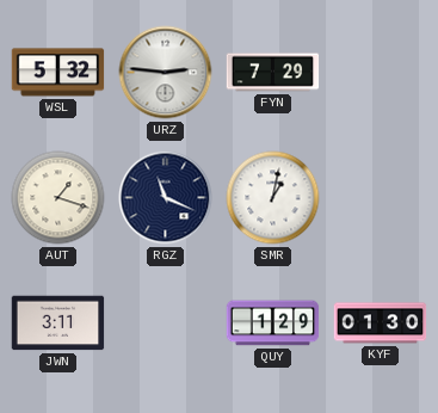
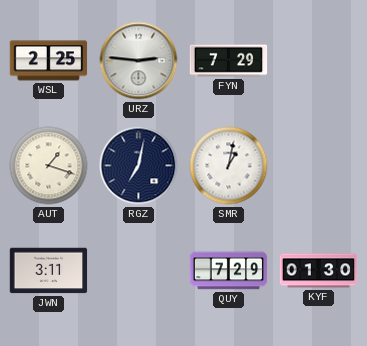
WSL: 5:32 -> 2:25
RGZ: 11:19 -> 7:02
QUY: 1:29 -> 7:29
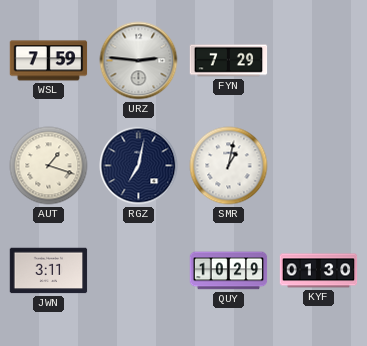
WSL: 2:25 -> 7:59
QUY: 7:29 -> 10:29
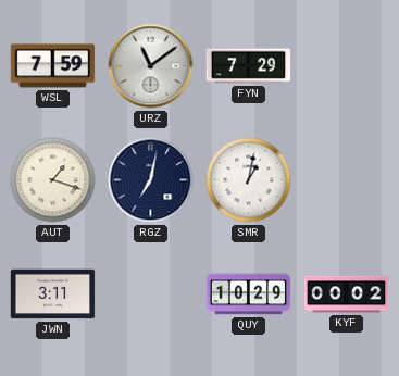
URZ: 2:46 -> 11:09
KYF: 01:30 -> 00:02
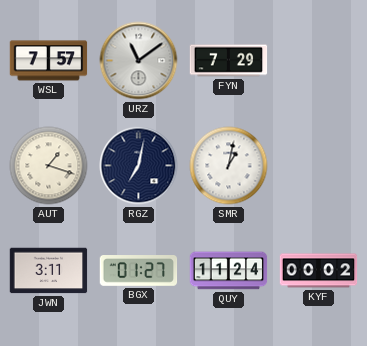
WSL: 7:59 -> 7:57
BGX: none -> 01:27
QUY: 10:29 -> 11:24
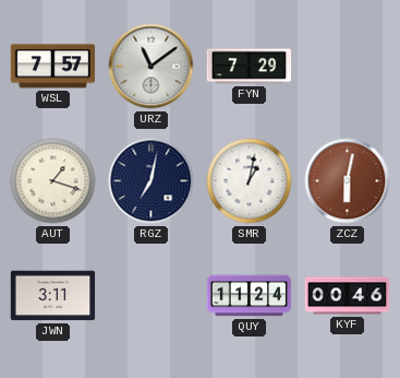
ZCZ: none -> 6:02
BGX: 01:27 -> none
KYF: 00:02 -> 00:46
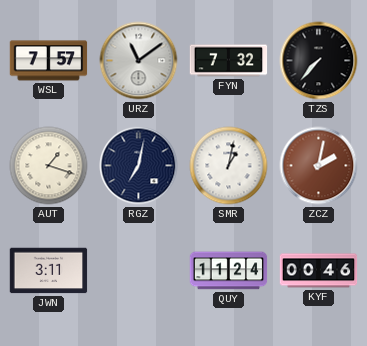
FYN: 7:29 -> 7:32
TZS: none -> 7:37
ZCZ: 6:02 -> 2:02
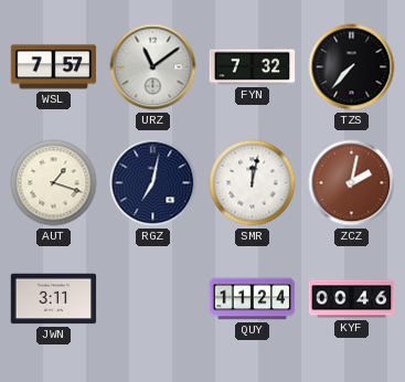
SMR: 1:02 -> 12:02
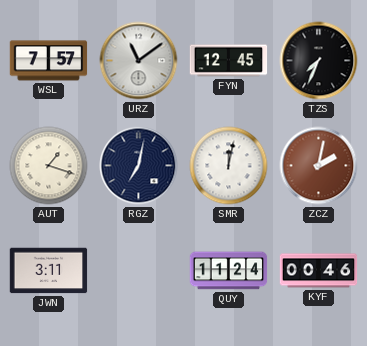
FYN: 7:32 -> 12:45
TZS: 7:37 -> 7:34
